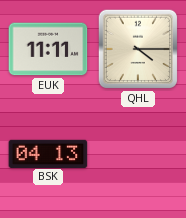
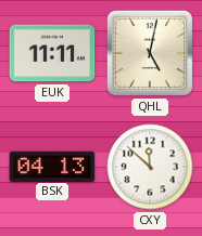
QHL: 4:15 -> 5:02
CXY: none -> 11:52
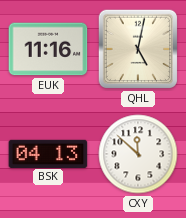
EUK: 11:11 -> 11:16
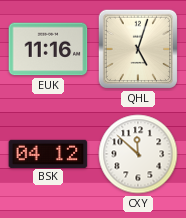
QHL: 5:02 -> 5:03
BSK: 04:13 -> 04:12
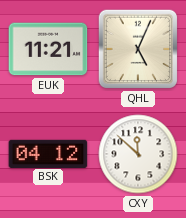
EUK: 11:16 -> 11:21
QHL: 5:03 -> 5:04
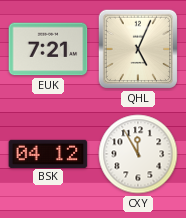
EUK: 11:21 -> 7:21
CXY: 11:52 -> 11:55
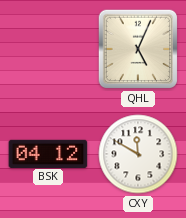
EUK: 7:21 -> none
CXY: 11:55 -> 11:50
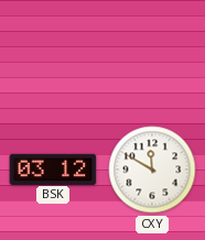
QHL: 5:04 -> none
BSK: 04:12 -> 03:12
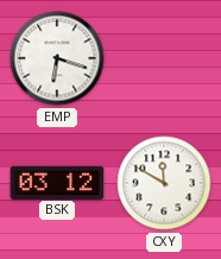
EMP: none -> 6:18
